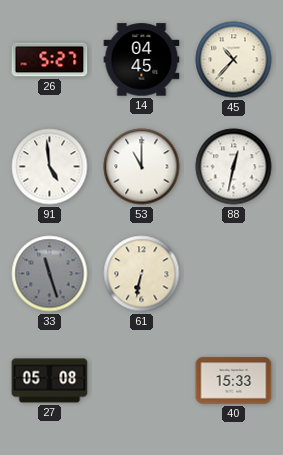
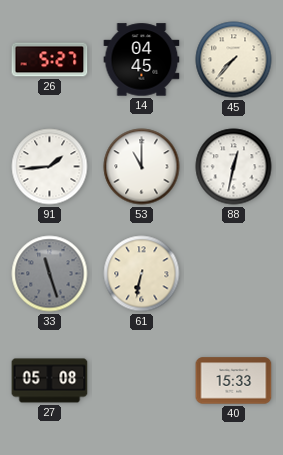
45: 10:37 -> 7:37
91: 4:59 -> 1:44
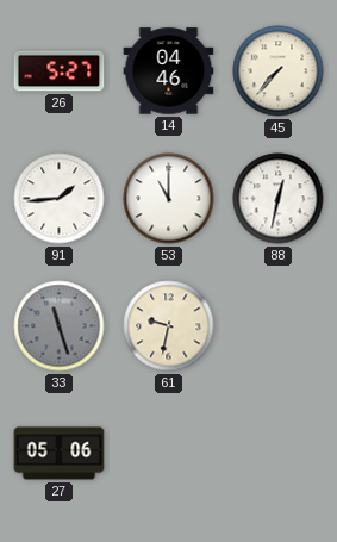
14: 04:45 -> 04:46
61: 6:32 -> 9:32
27: 05:08 -> 05:06
40: 15:33 -> none
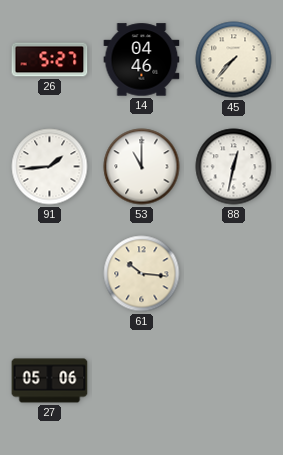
33: 11:27 -> none
61: 9:32 -> 10:16
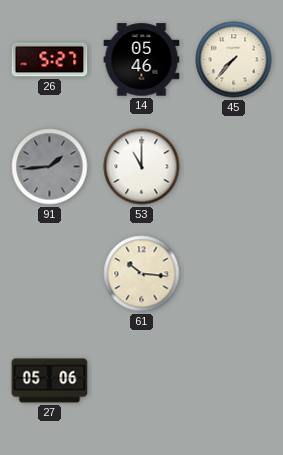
14: 04:46 -> 05:46
91 dial: white -> grey
88: 12:32 -> none
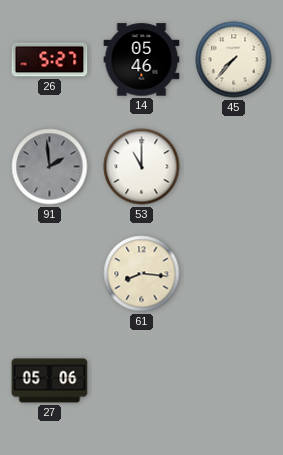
91: 1:44 -> 1:59
61: 10:16 -> 8:16
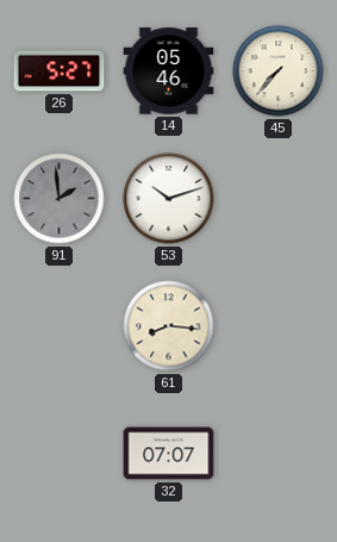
53: 11:00 -> 10:12
27: 05:06 -> none
32: none -> 07:07
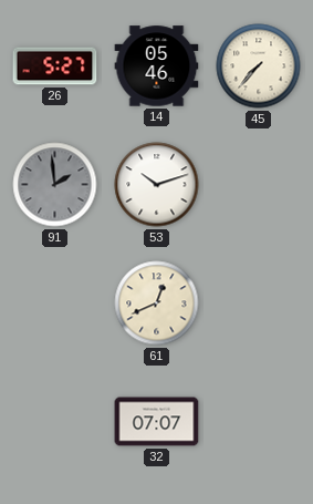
61: 8:16 -> 12:41
